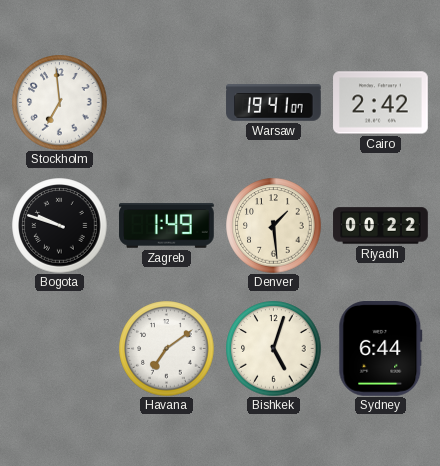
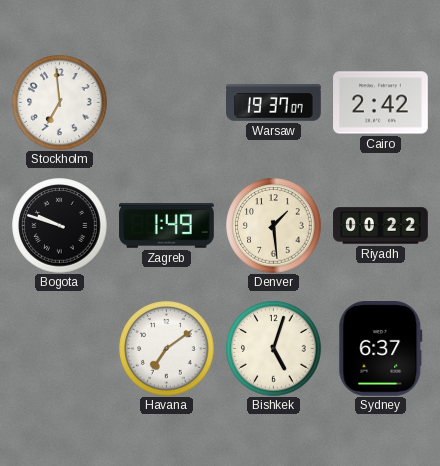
Warsaw: 19:41 -> 19:37
Sydney: 6:44 -> 6:37
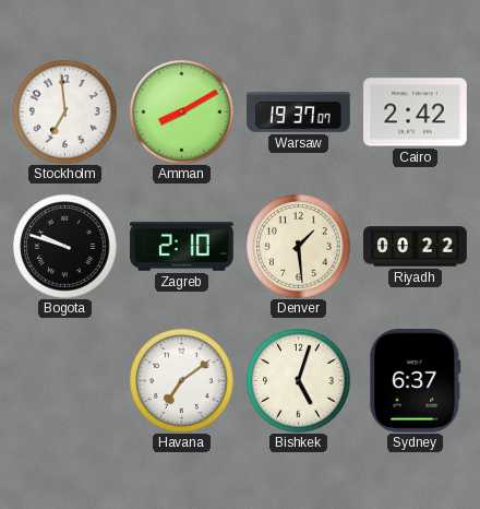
Amman: none -> 8:10
Zagreb: 1:49 -> 2:10
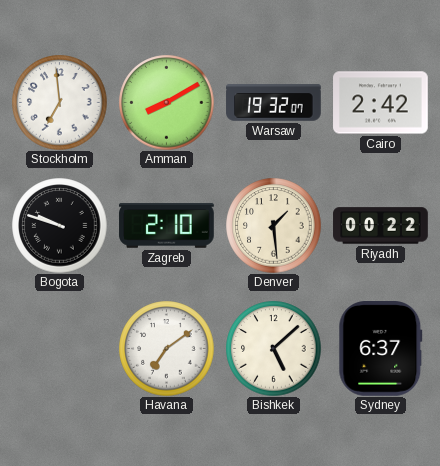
Warsaw: 19:37 -> 19:32
Bishkek: 5:03 -> 5:08
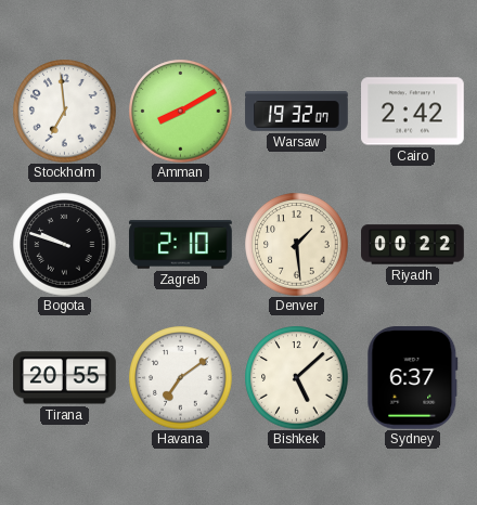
Tirana: none -> 20:55
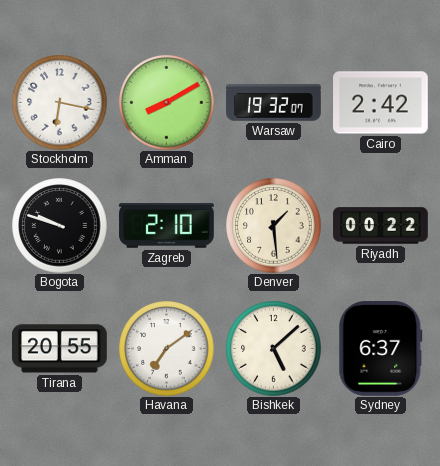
Stockholm: 6:59 -> 6:17
